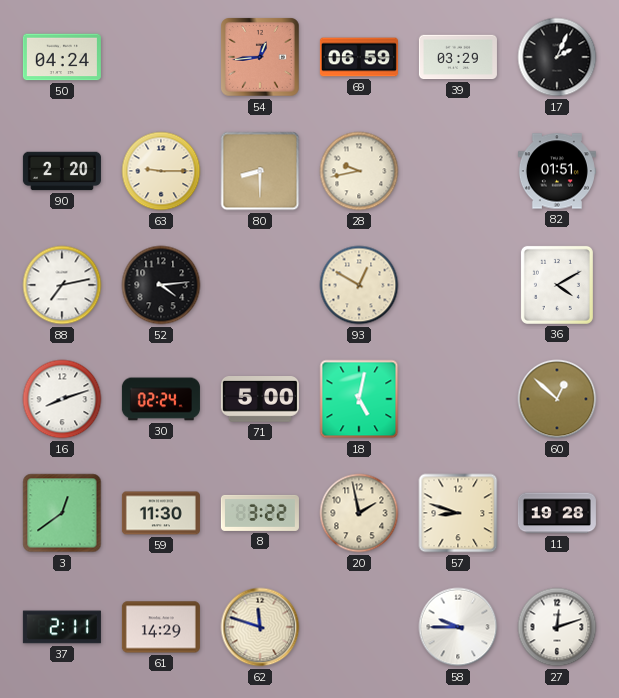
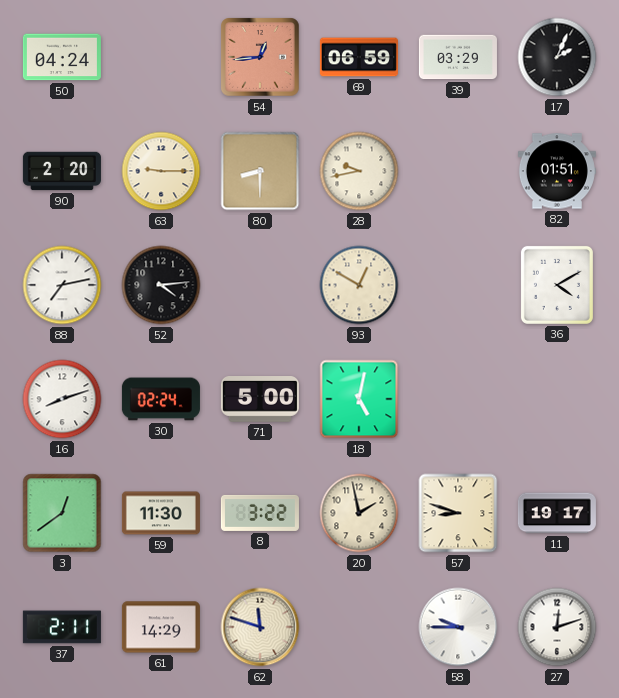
60: 12:52 -> none
11: 19:28 -> 19:17
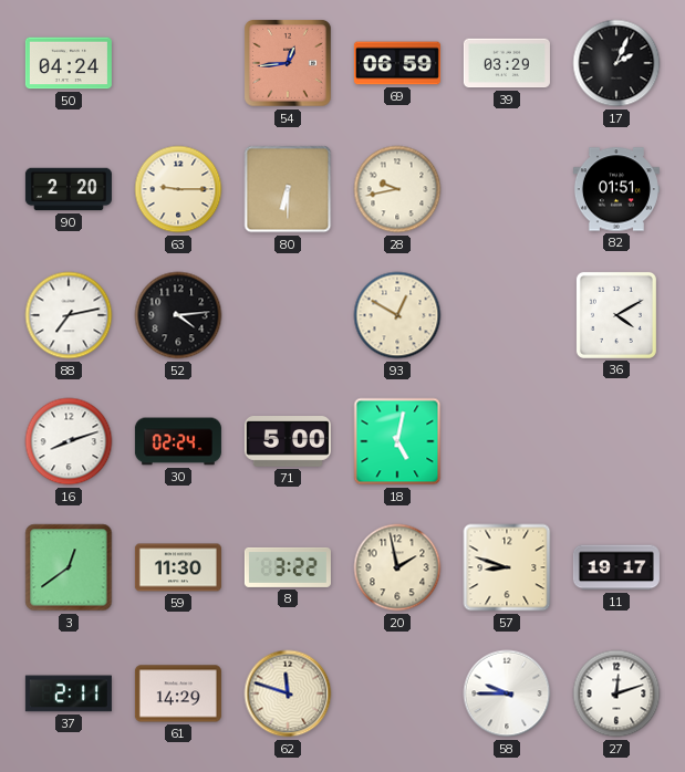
80: 8:30 -> 6:30
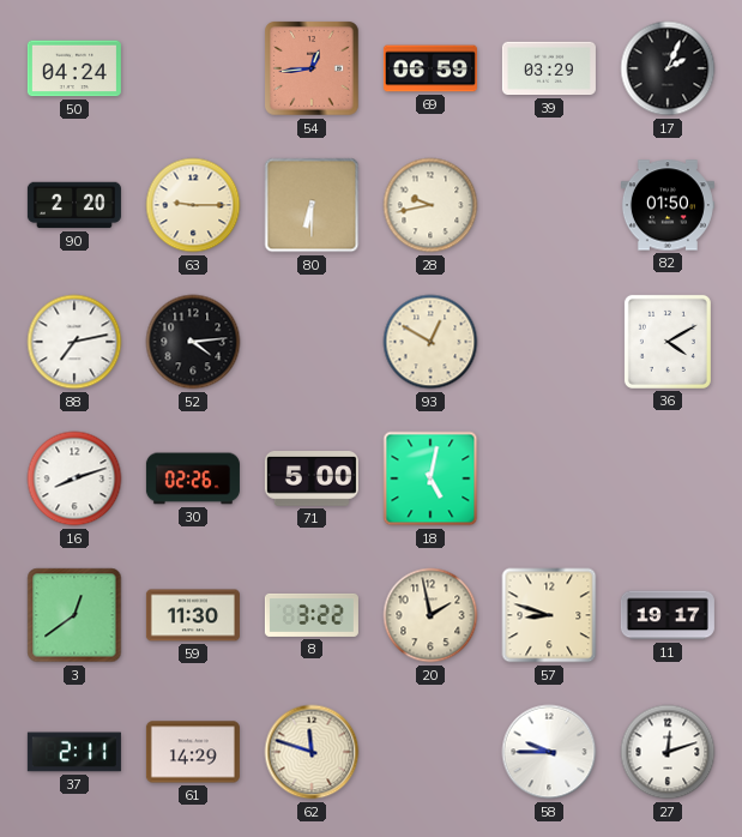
82: 01:51 -> 01:50
30: 02:24 -> 02:26
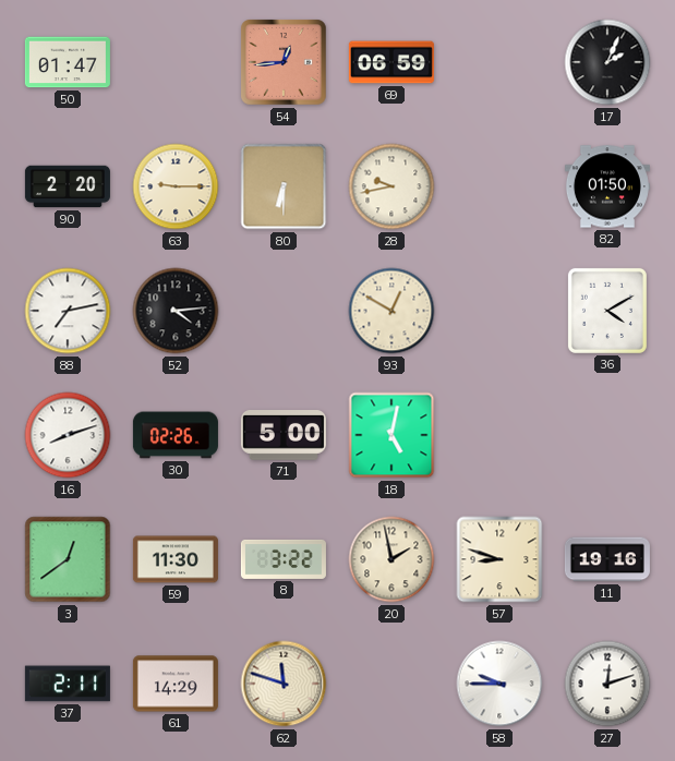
50: 04:24 -> 01:47
39: 03:29 -> none
11: 19:17 -> 19:16
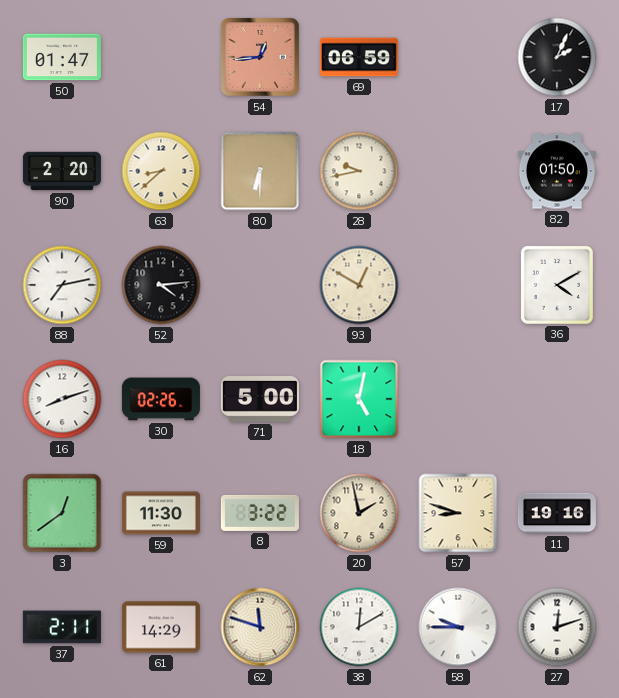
63: 9:15 -> 8:38
38: none -> 12:10
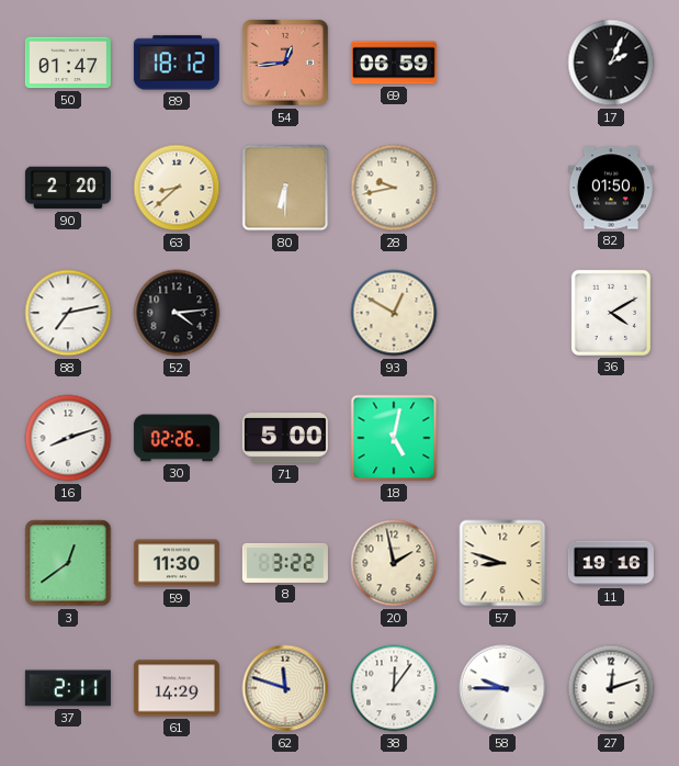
89: none -> 18:12
38: 12:10 -> 12:06
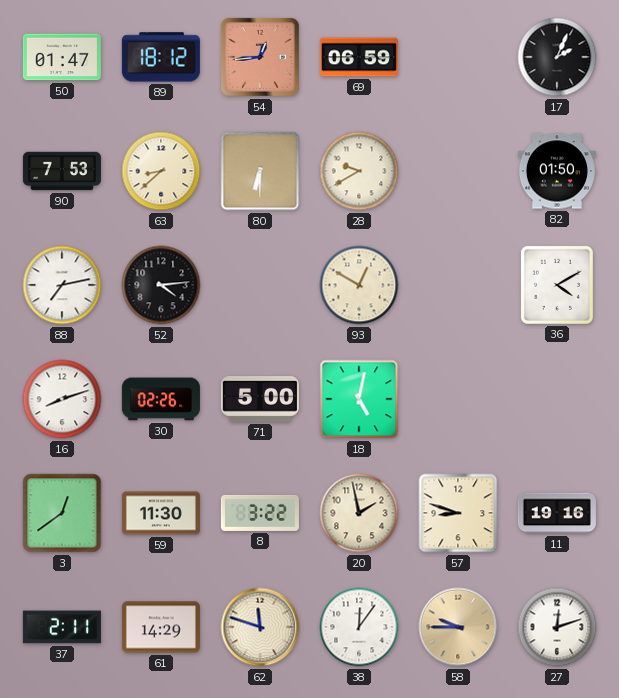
90: 2:20 -> 7:53
28: 9:43 -> 9:40
58 dial: white -> champagne
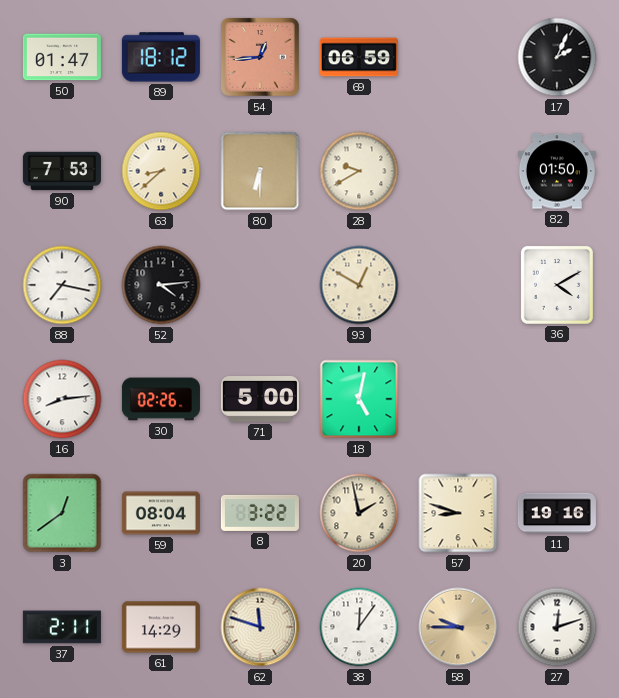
88: 7:13 -> 7:17
16: 8:12 -> 8:14
59: 11:30 -> 08:04
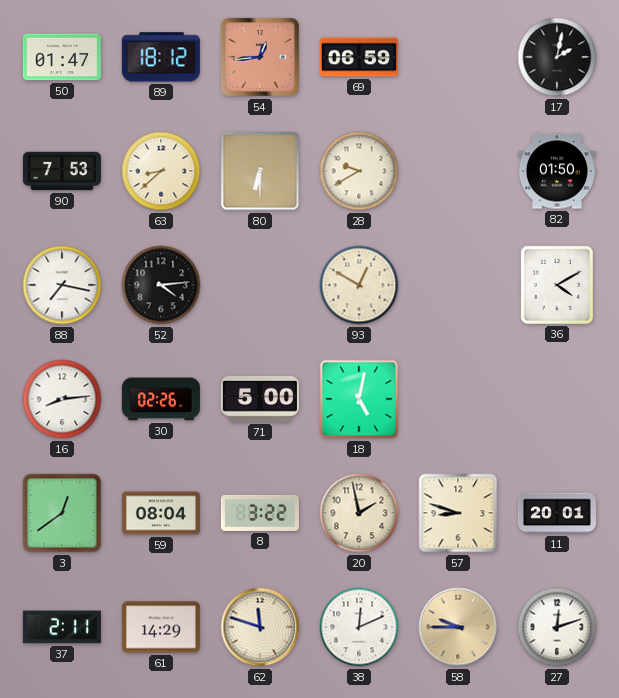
17: 2:04 -> 2:02
11: 19:16 -> 20:01
38: 12:06 -> 12:11
